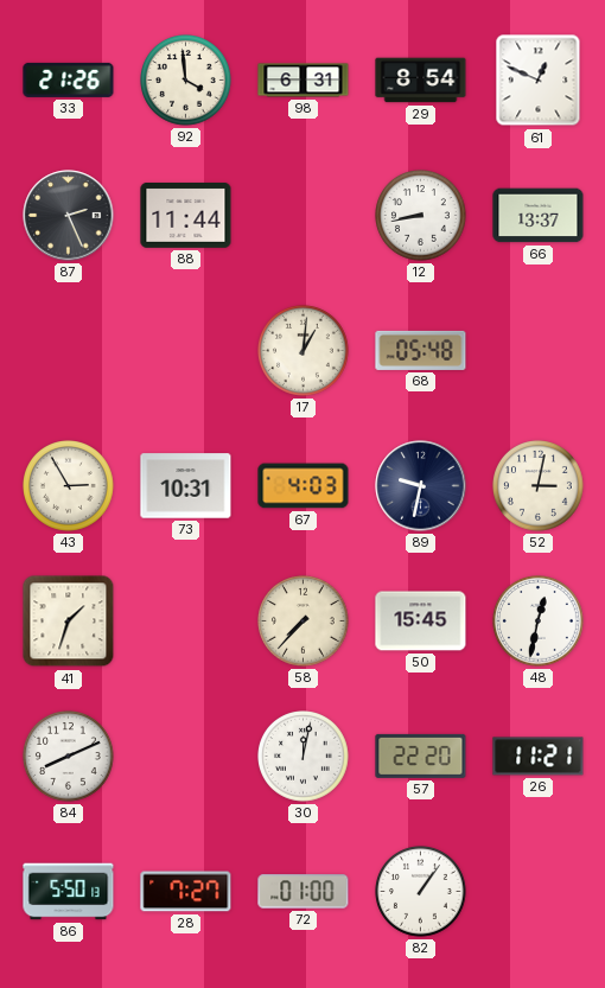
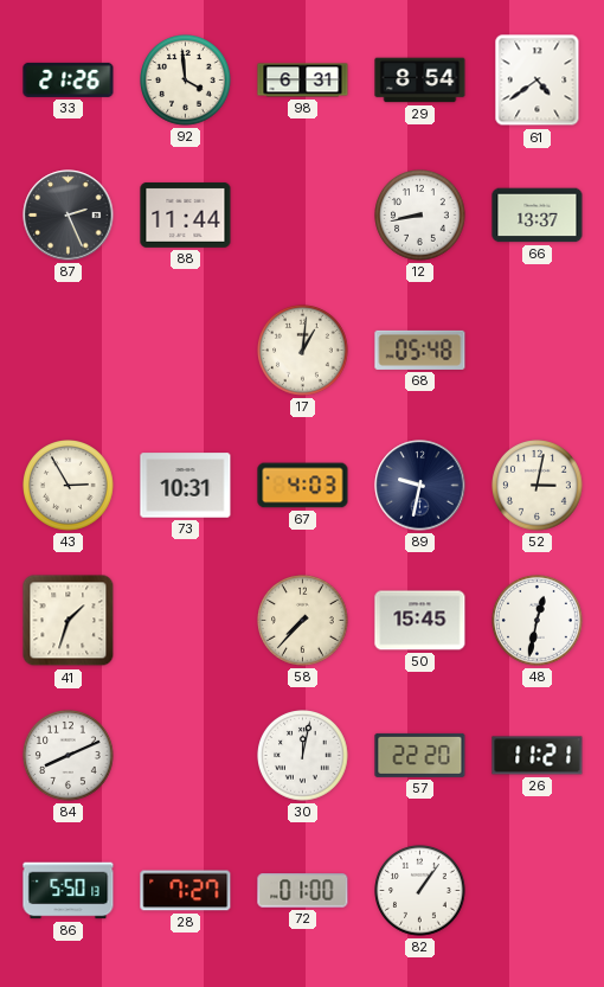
61: 12:49 -> 4:39
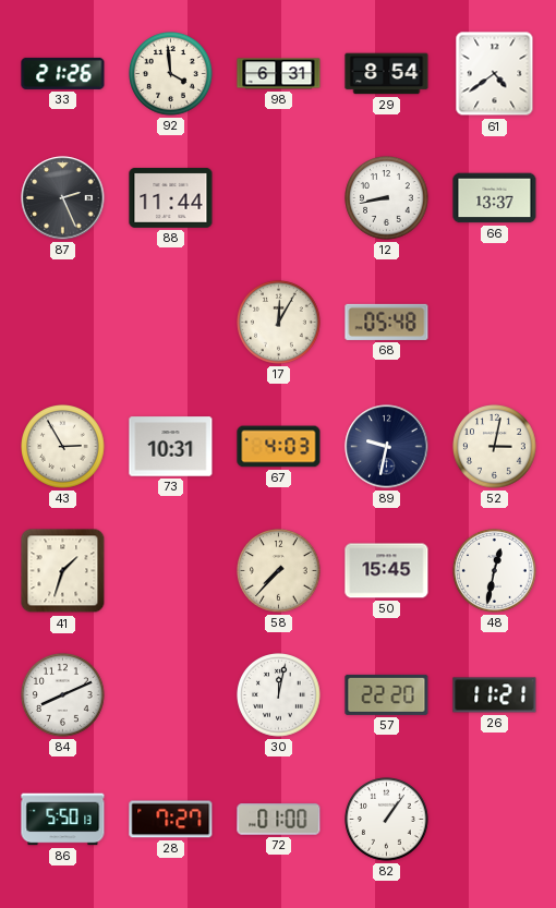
17: 1:01 -> 12:05
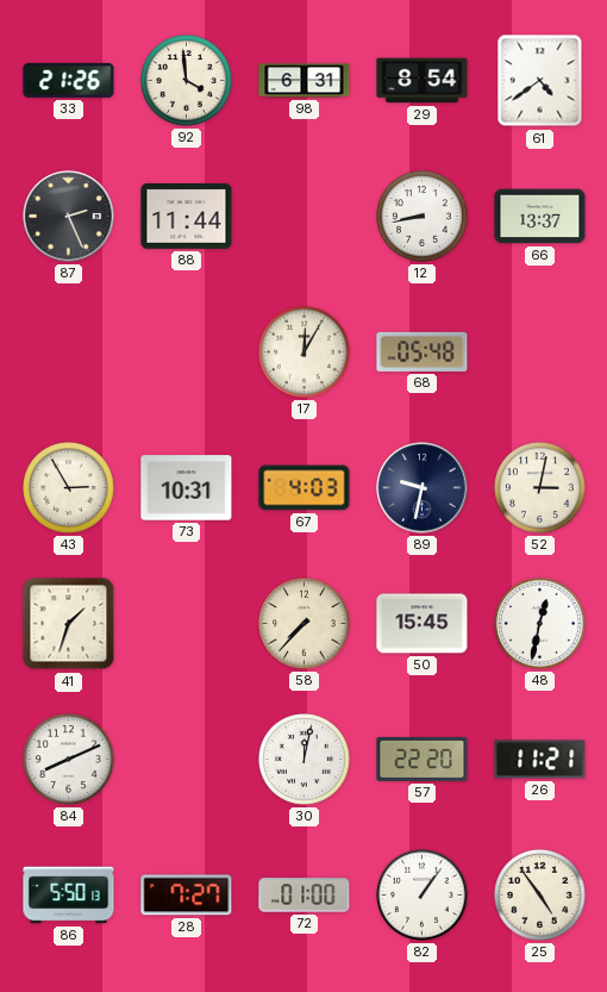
25: none -> 4:54
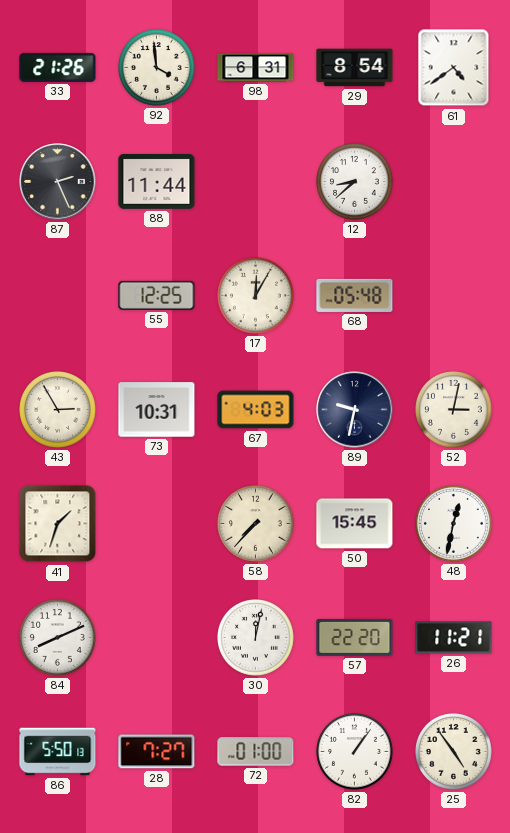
12: 8:43 -> 8:38
66: 13:37 -> none
55: none -> 12:25
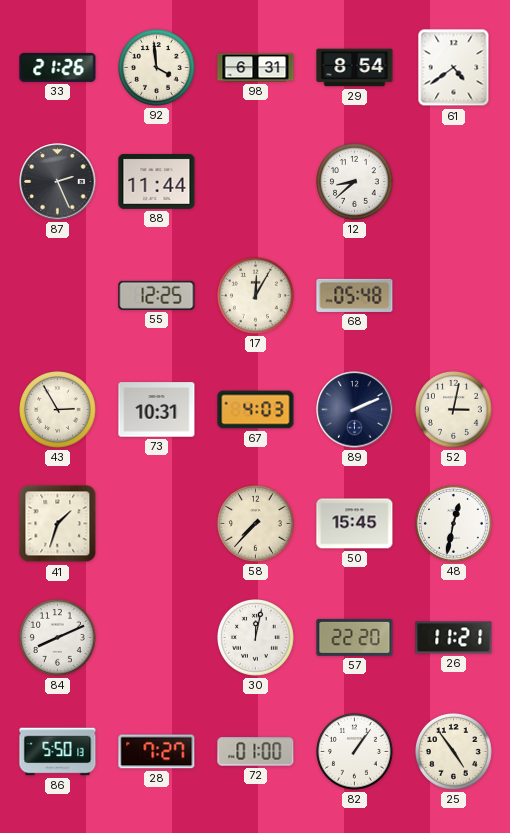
89: 9:32 -> 2:11
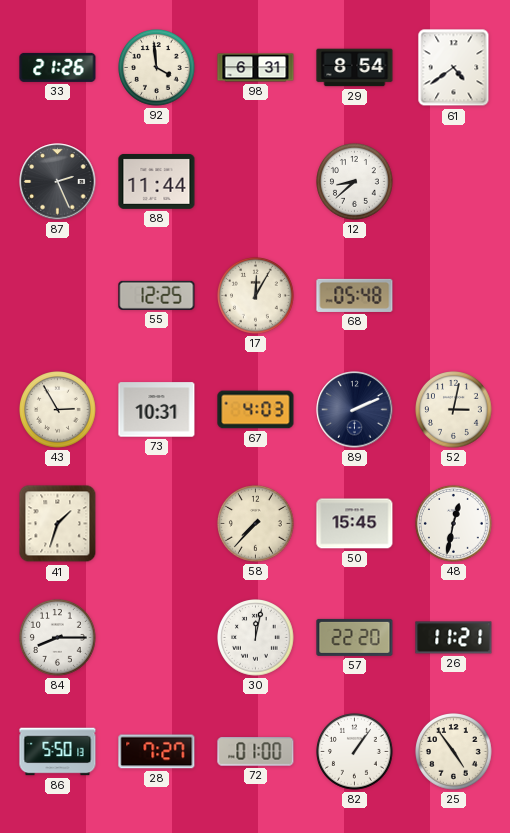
84: 8:11 -> 8:15
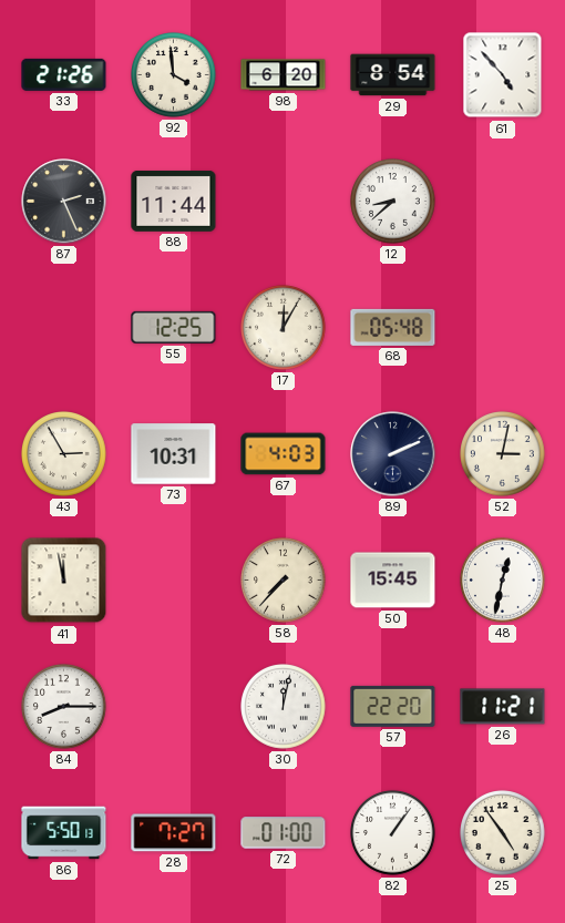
98: 6:31 -> 6:20
61: 4:39 -> 4:53
41: 1:33 -> 11:58
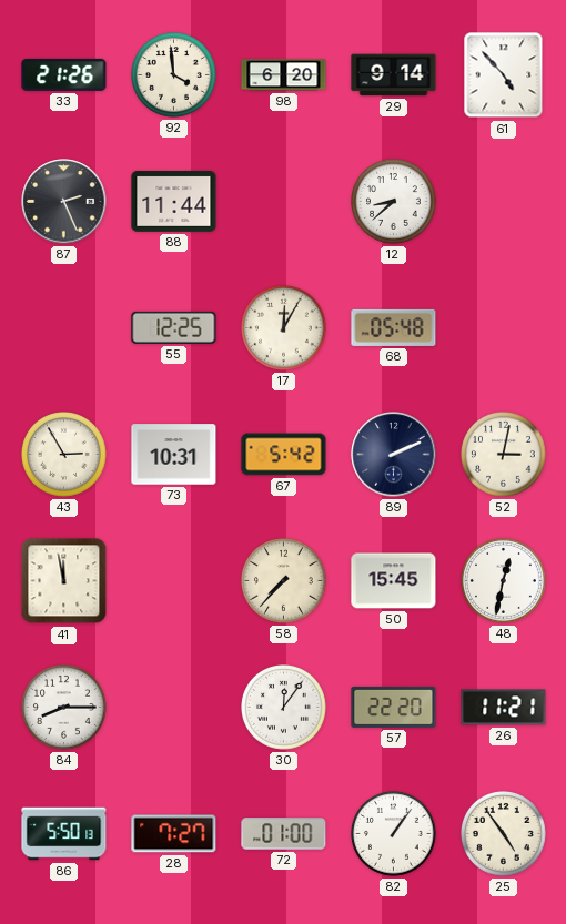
29: 8:54 -> 9:14
67: 4:03 -> 5:42
30: 12:02 -> 12:06
